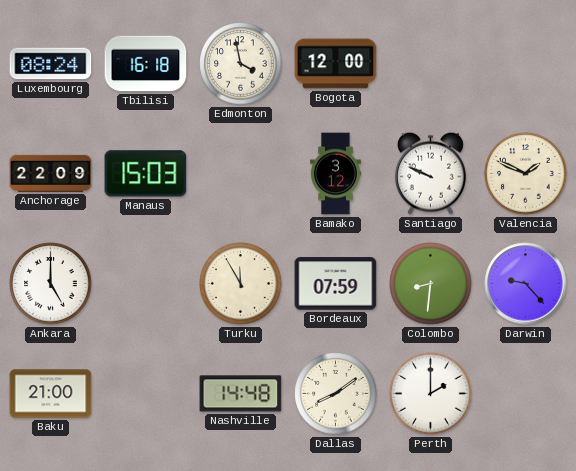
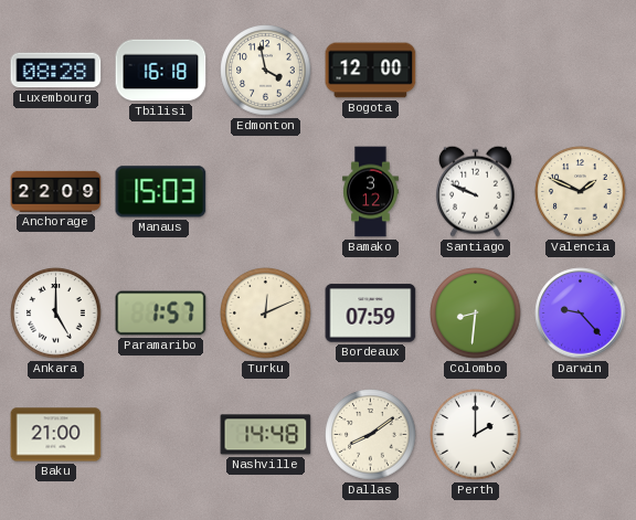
Luxembourg: 08:24 -> 08:28
Paramaribo: none -> 1:57
Turku: 11:55 -> 12:11
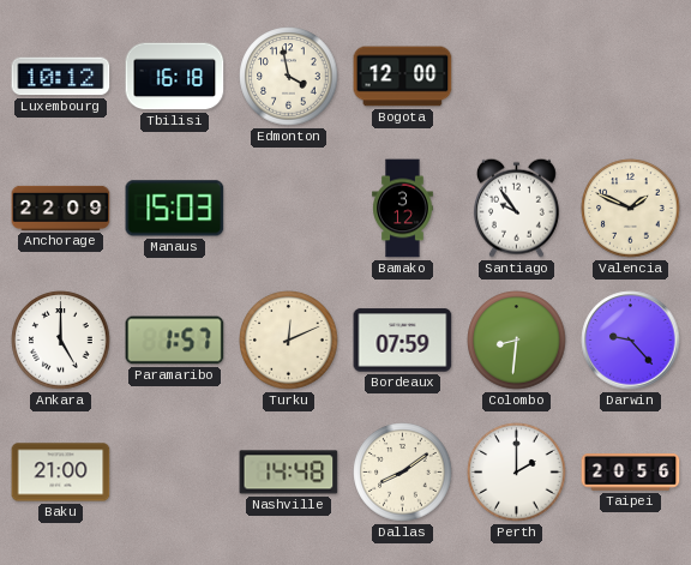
Luxembourg: 08:28 -> 10:12
Santiago: 9:49 -> 9:54
Taipei: none -> 20:56
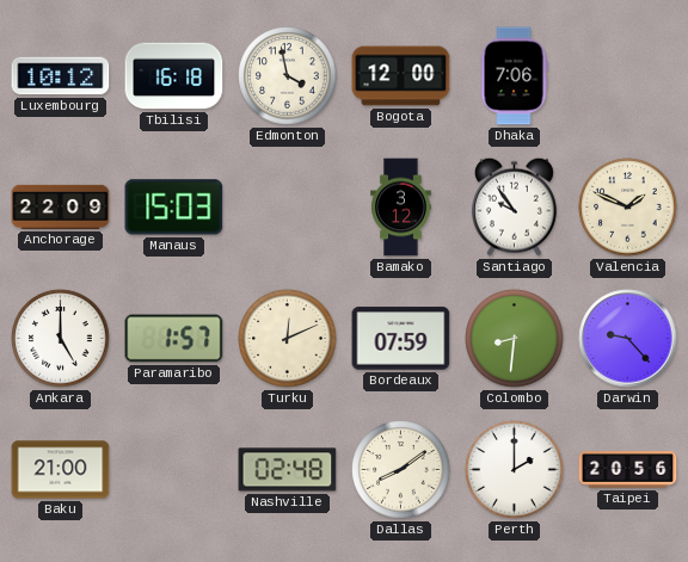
Dhaka: none -> 7:06
Nashville: 14:48 -> 02:48
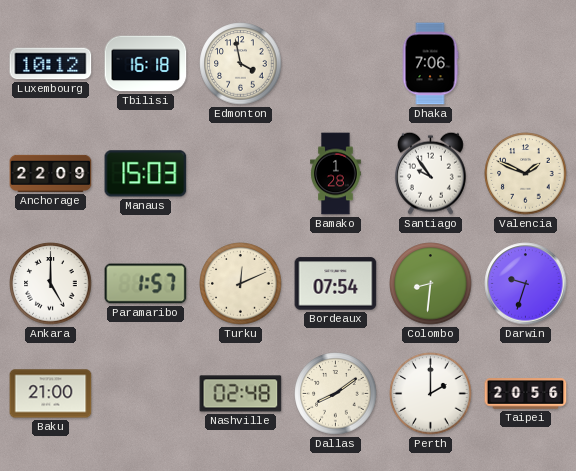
Bogota: 12:00 -> none
Bamako: 3:12 -> 1:28
Bordeaux: 07:59 -> 07:54
Darwin: 9:23 -> 9:33
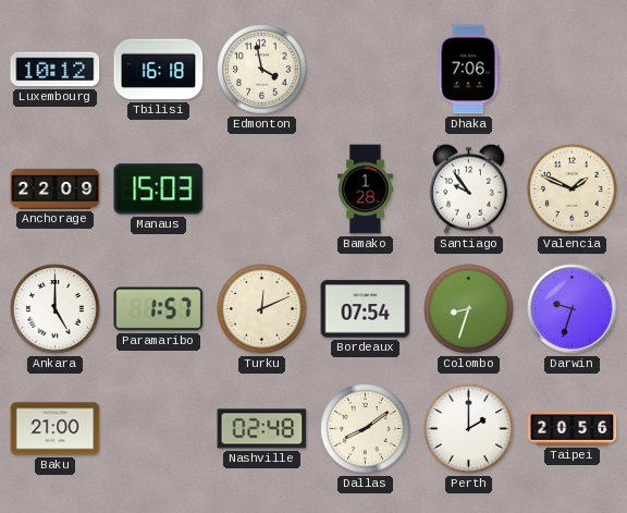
Colombo: 8:31 -> 8:33
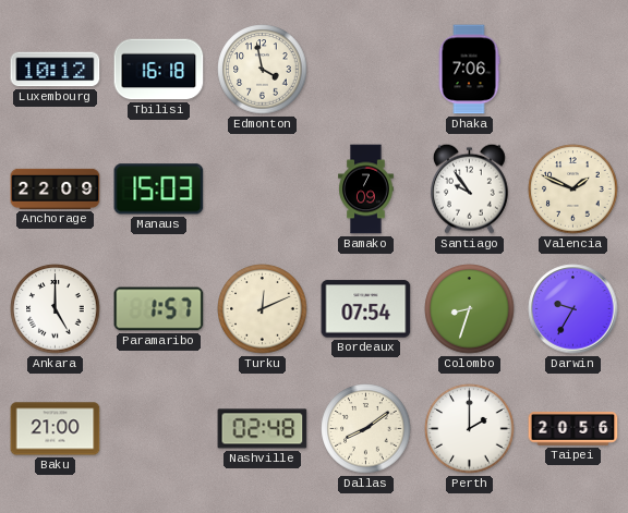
Bamako: 1:28 -> 7:09
Darwin: 9:33 -> 9:35
